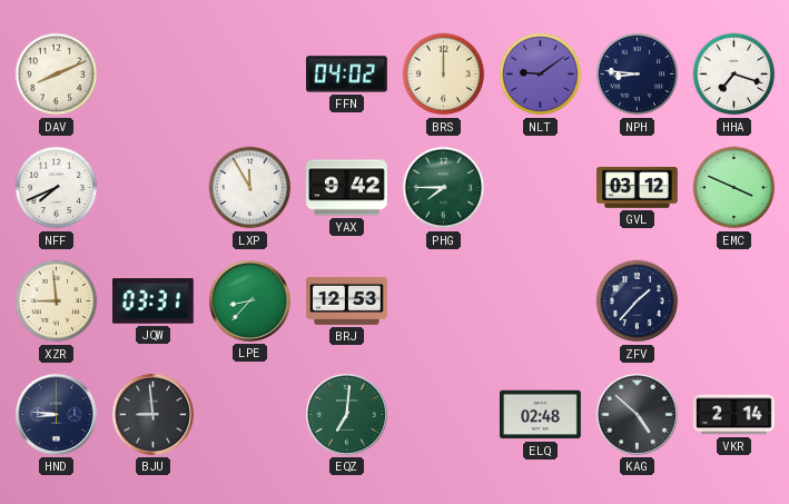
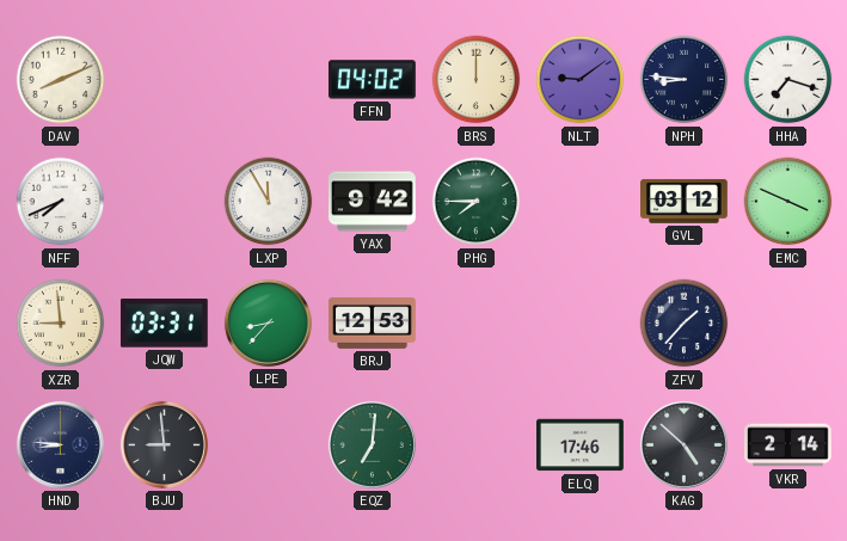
ELQ: 02:48 -> 17:46
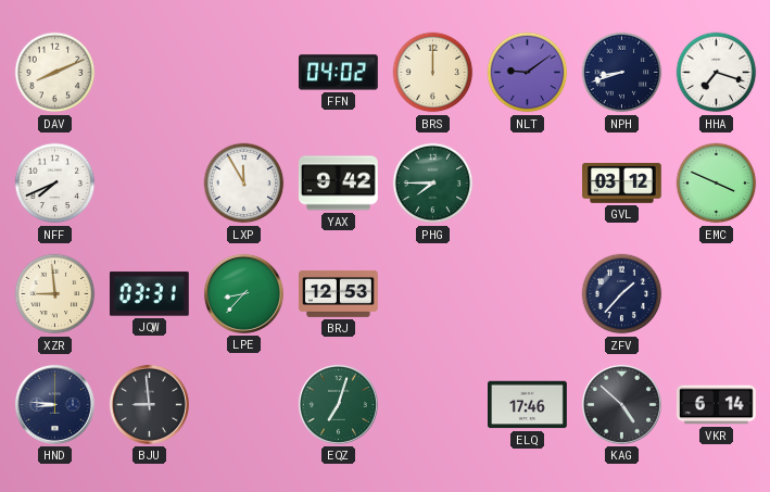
NPH: 8:46 -> 8:42
EQZ: 7:01 -> 7:03
VKR: 2:14 -> 6:14
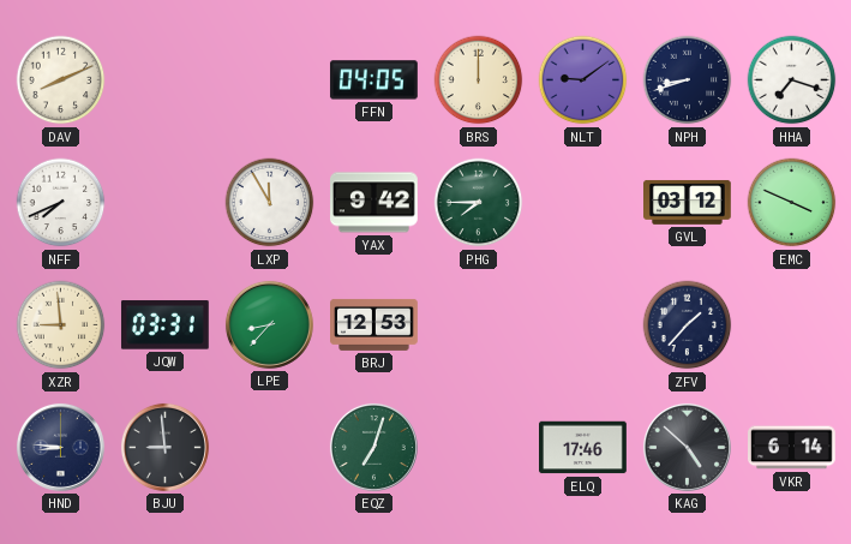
FFN: 04:02 -> 04:05
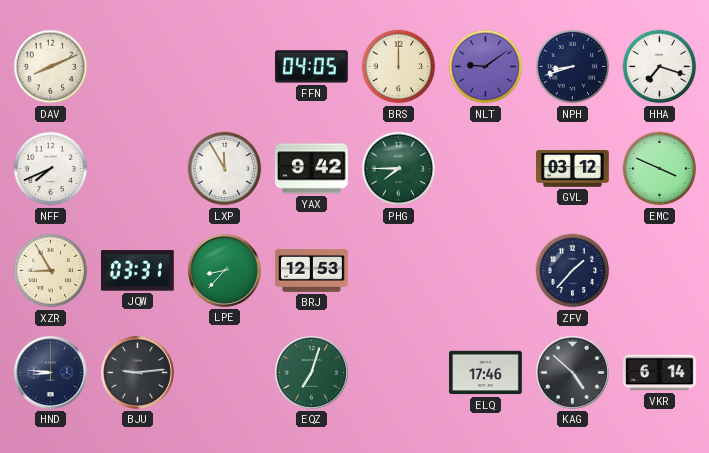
XZR: 8:59 -> 8:55
BJU: 8:59 -> 9:14
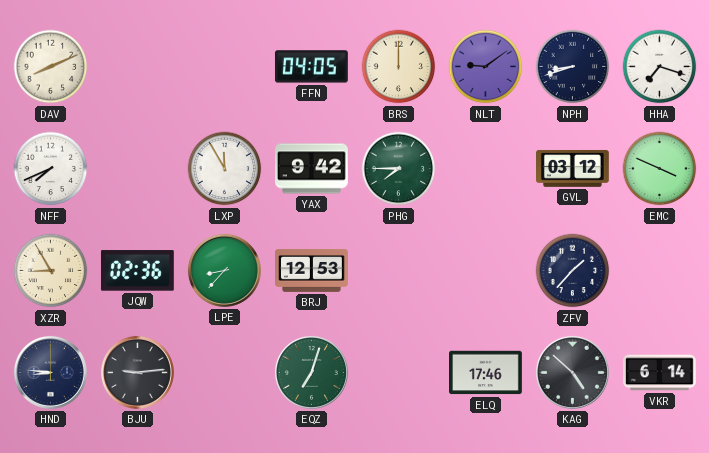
JQW: 03:31 -> 02:36
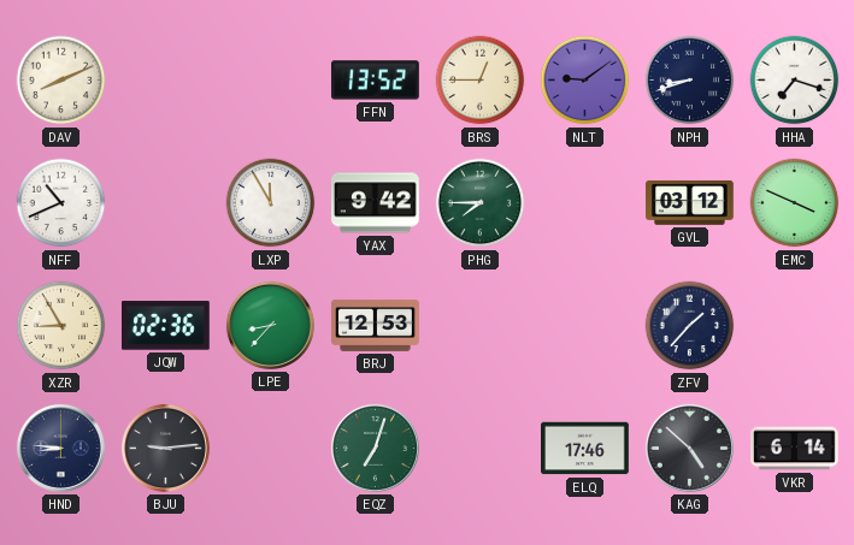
FFN: 04:05 -> 13:52
BRS: 12:00 -> 12:45
NFF: 7:41 -> 10:41
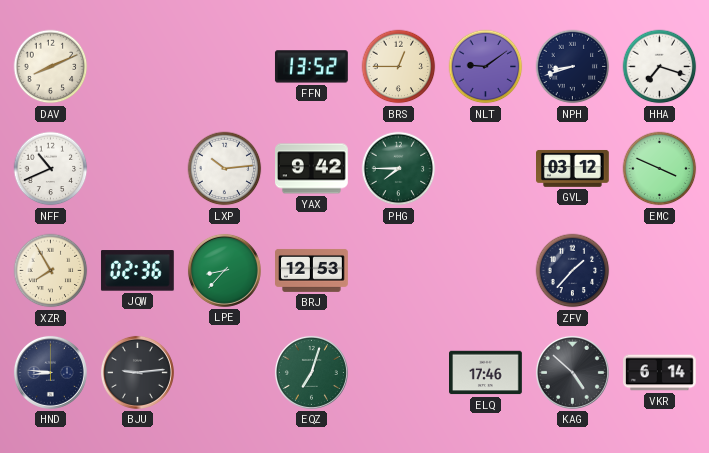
LXP: 11:55 -> 10:14
XZR: 8:55 -> 7:55
